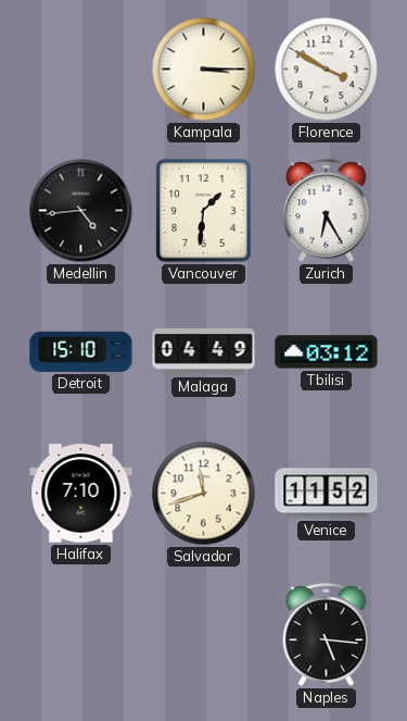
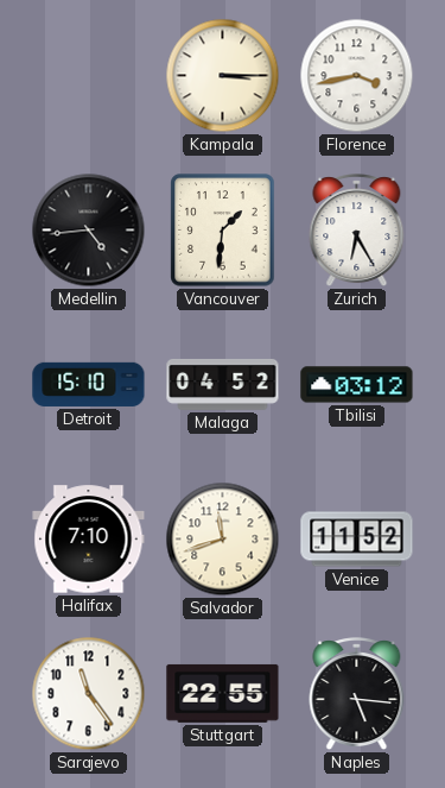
Florence: 3:50 -> 3:43
Malaga: 04:49 -> 04:52
Sarajevo: none -> 11:24
Stuttgart: none -> 22:55
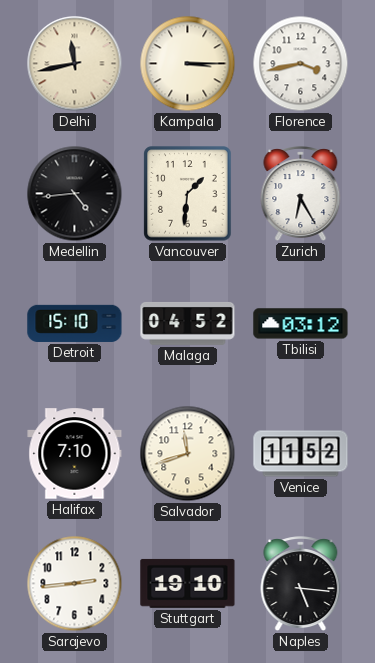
Delhi: none -> 11:43
Sarajevo: 11:24 -> 2:44
Stuttgart: 22:55 -> 19:10
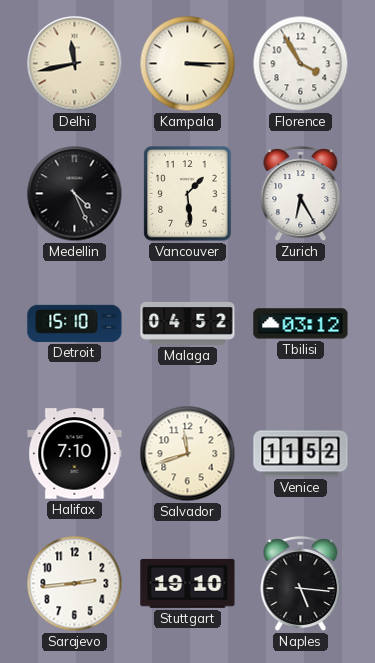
Florence: 3:43 -> 3:55
Medellin: 4:44 -> 4:26
Vancouver: 1:31 -> 1:29
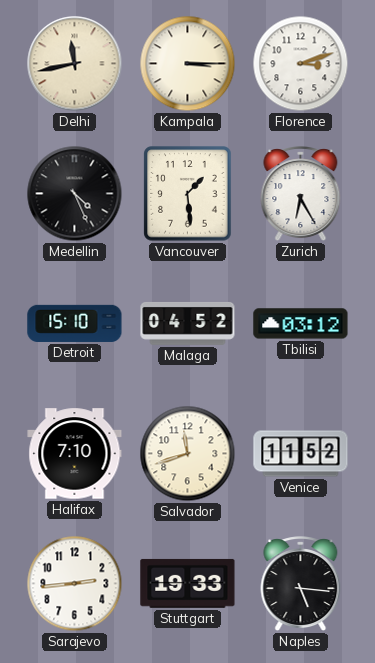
Florence: 3:55 -> 3:12
Stuttgart: 19:10 -> 19:33
